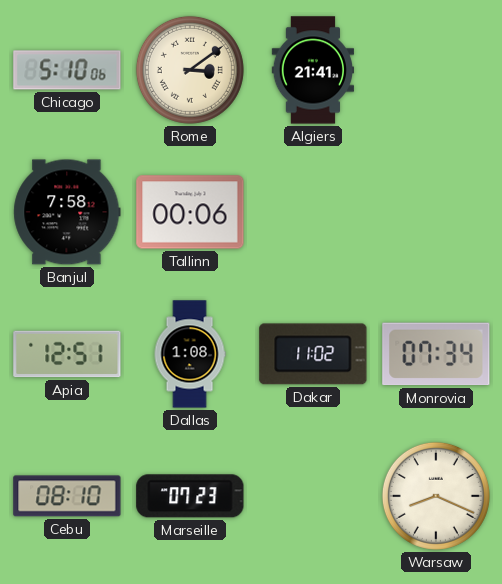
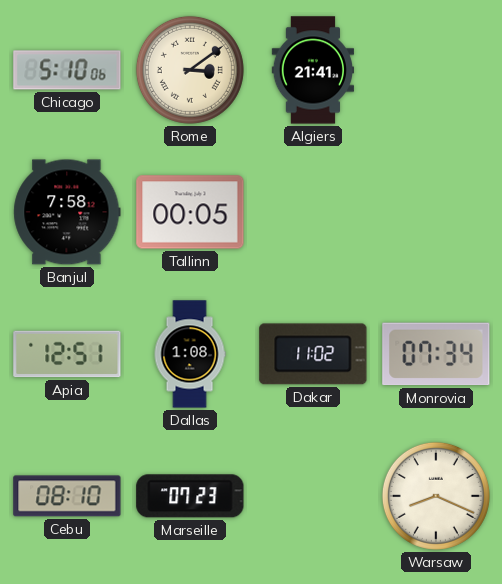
Tallinn: 00:06 -> 00:05
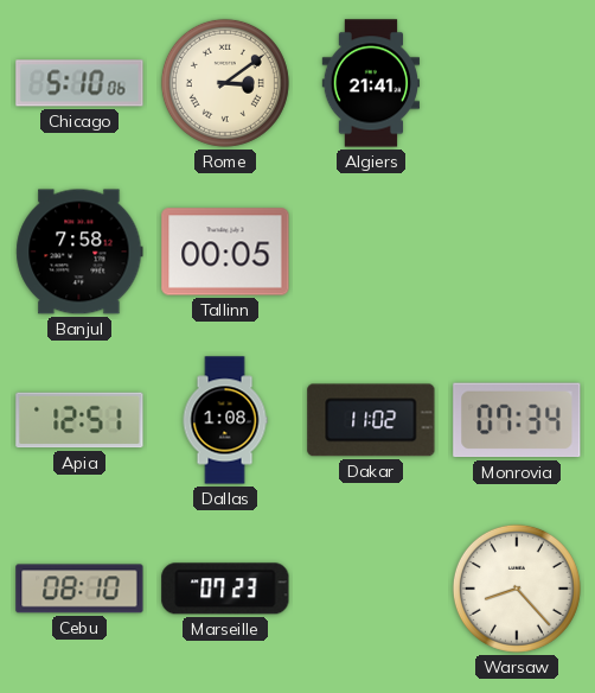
Warsaw: 8:19 -> 8:23
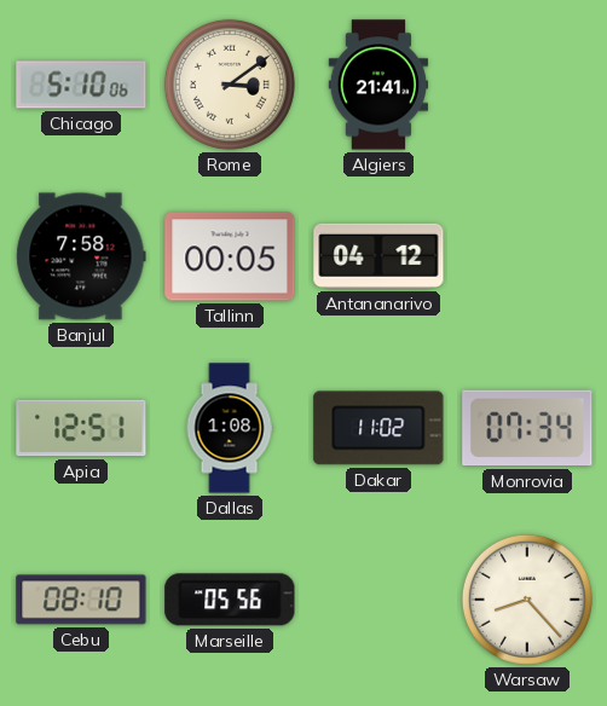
Antananarivo: none -> 04:12
Marseille: 07:23 -> 05:56
